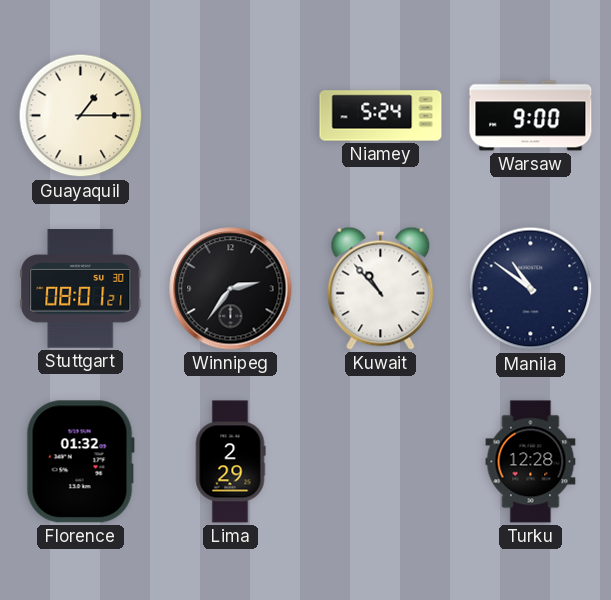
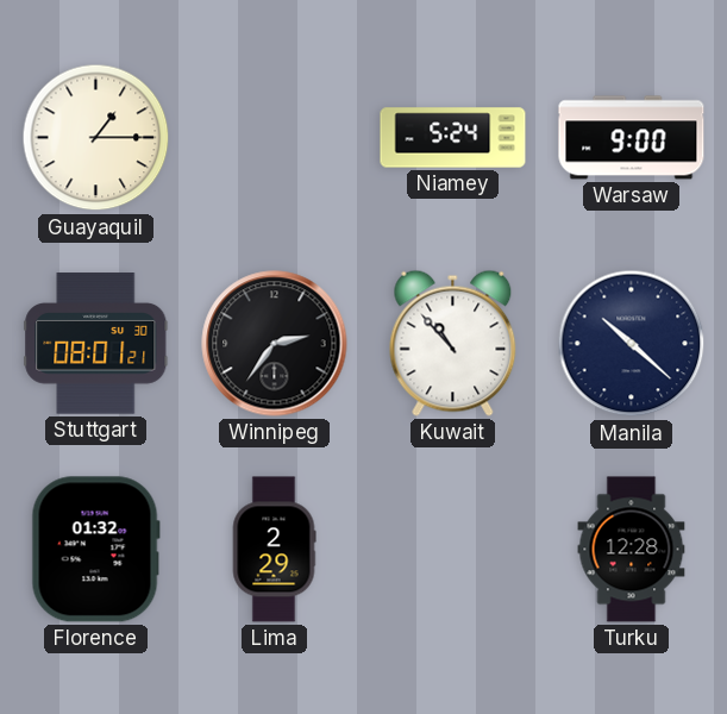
Manila: 10:51 -> 10:22
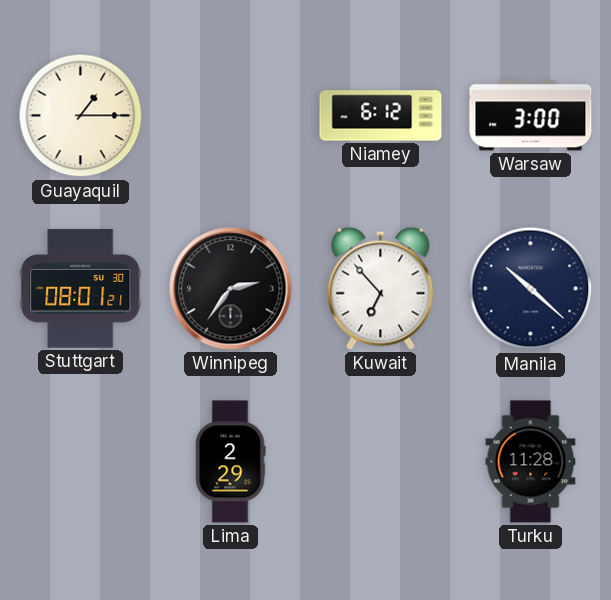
Niamey: 5:24 -> 6:12
Warsaw: 9:00 -> 3:00
Kuwait: 10:53 -> 6:53
Florence: 01:32 -> none
Turku: 12:28 -> 11:28
